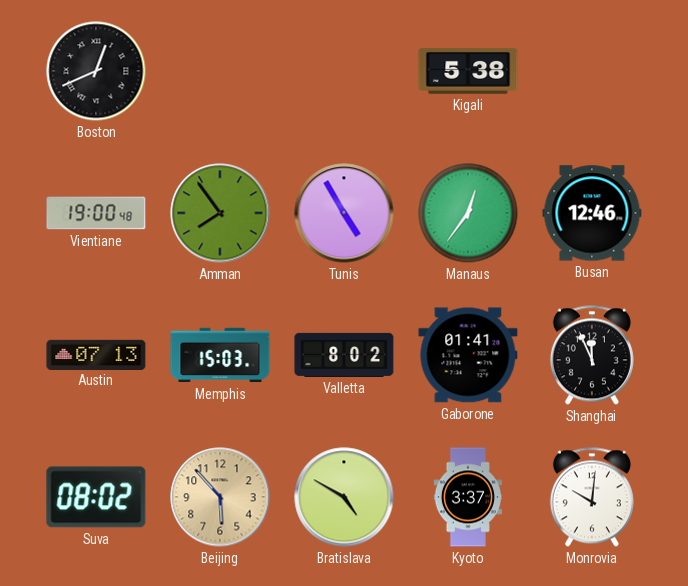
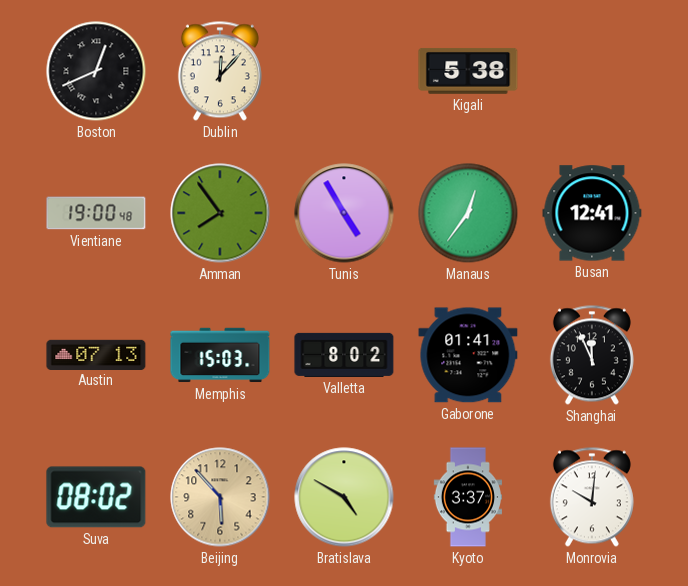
Dublin: none -> 12:07
Busan: 12:46 -> 12:41
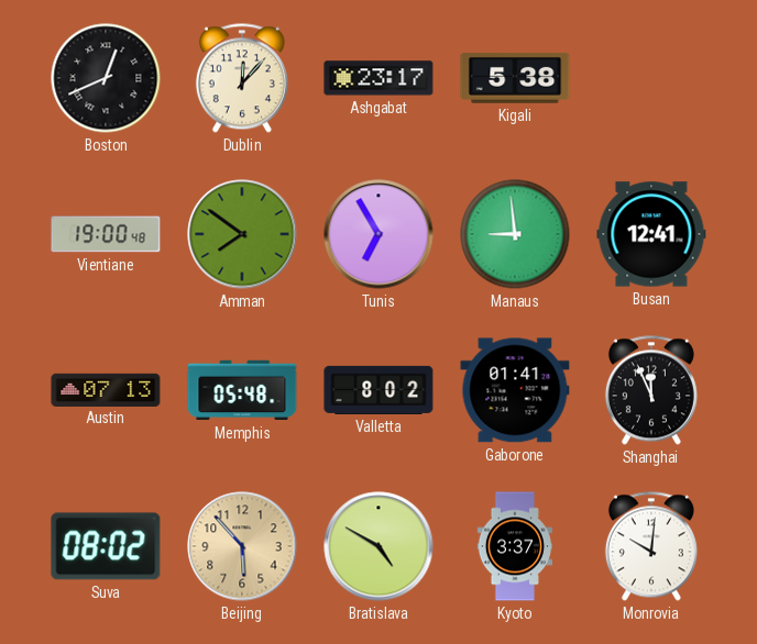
Ashgabat: none -> 23:17
Amman: 7:54 -> 7:51
Tunis: 4:55 -> 6:55
Manaus: 12:36 -> 8:59
Memphis: 15:03 -> 05:48
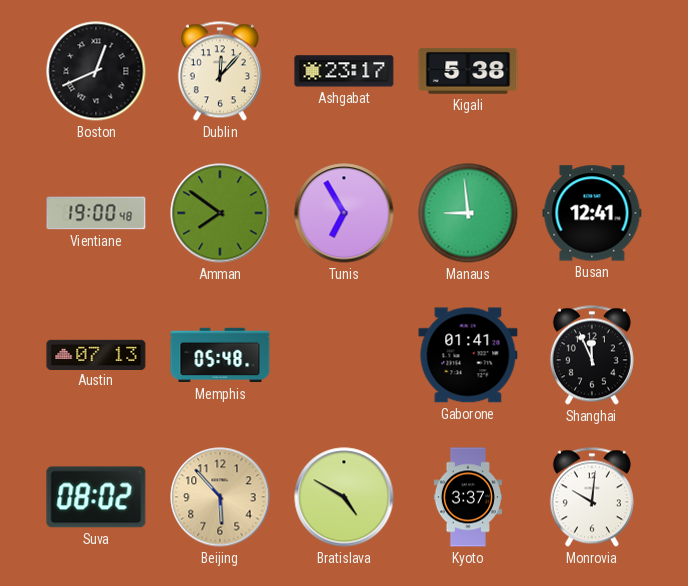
Valletta: 8:02 -> none
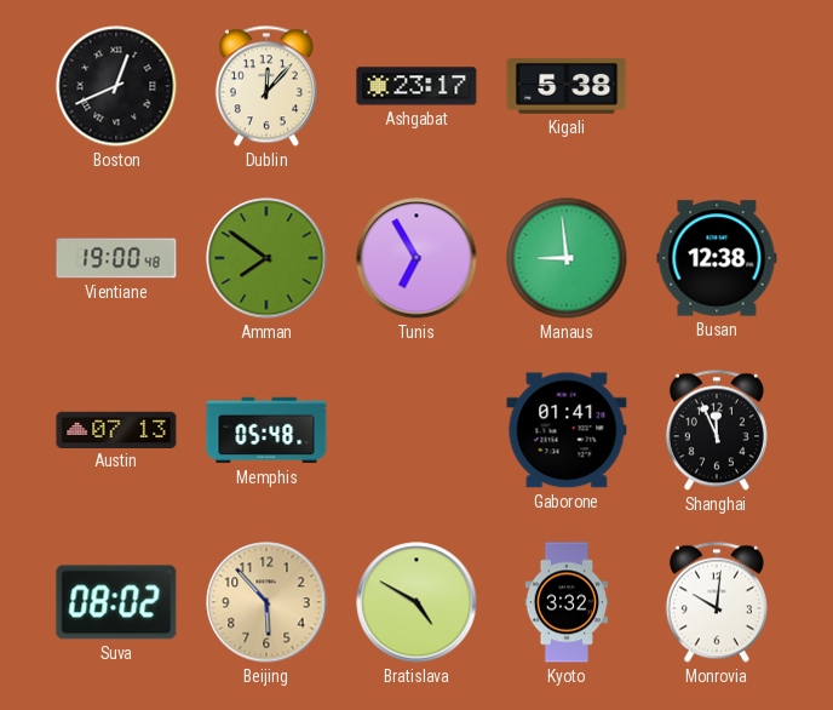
Busan: 12:41 -> 12:38
Kyoto: 3:37 -> 3:32
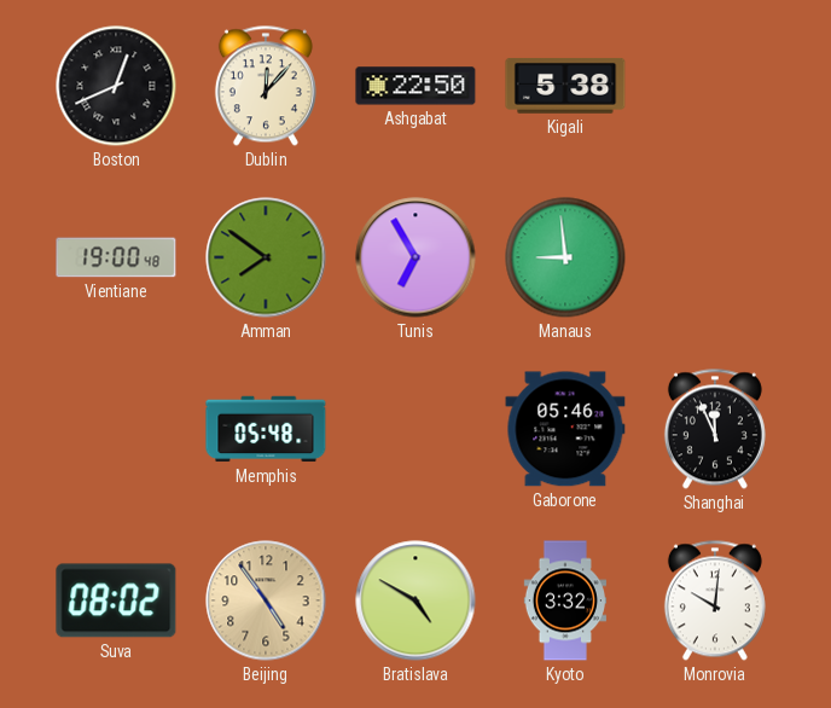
Ashgabat: 23:17 -> 22:50
Busan: 12:38 -> none
Austin: 07:13 -> none
Gaborone: 01:41 -> 05:46
Beijing: 5:53 -> 4:54
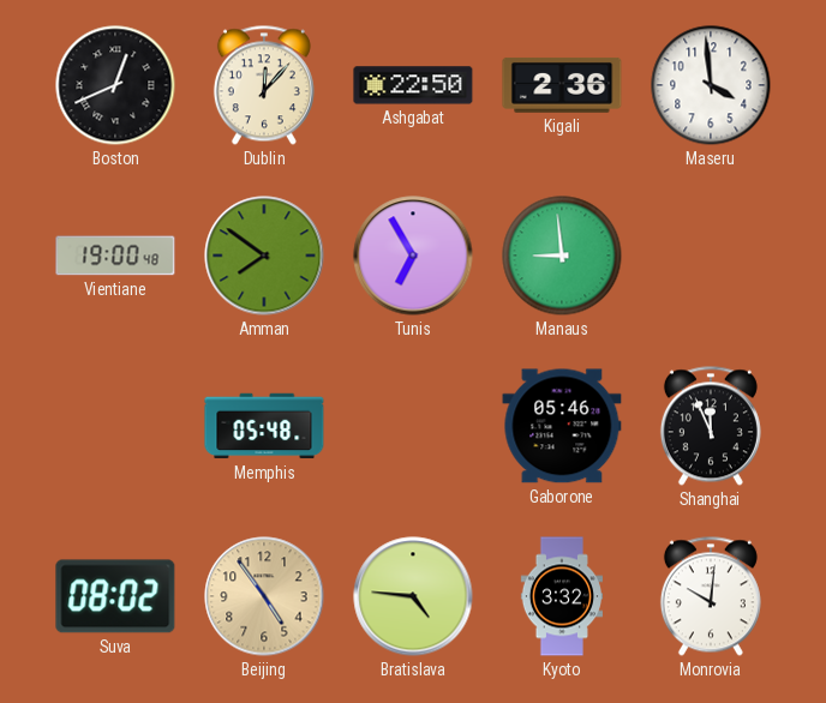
Kigali: 5:38 -> 2:36
Maseru: none -> 3:59
Bratislava: 4:50 -> 4:46
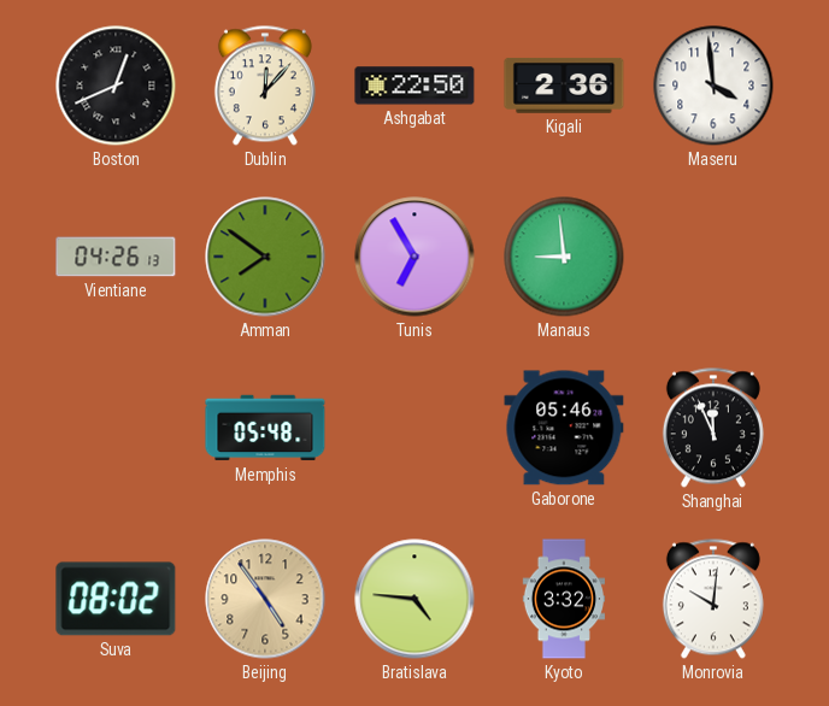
Vientiane: 19:00 -> 04:26
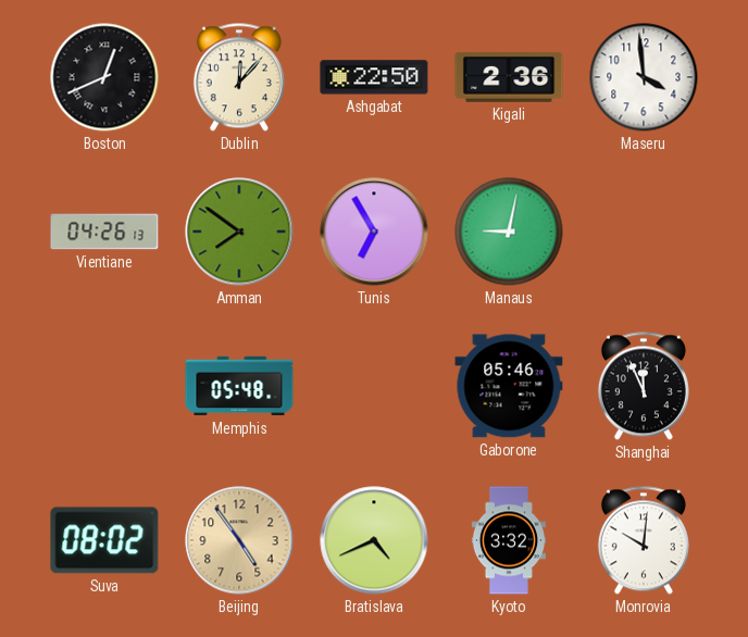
Manaus: 8:59 -> 9:02
Bratislava: 4:46 -> 4:41
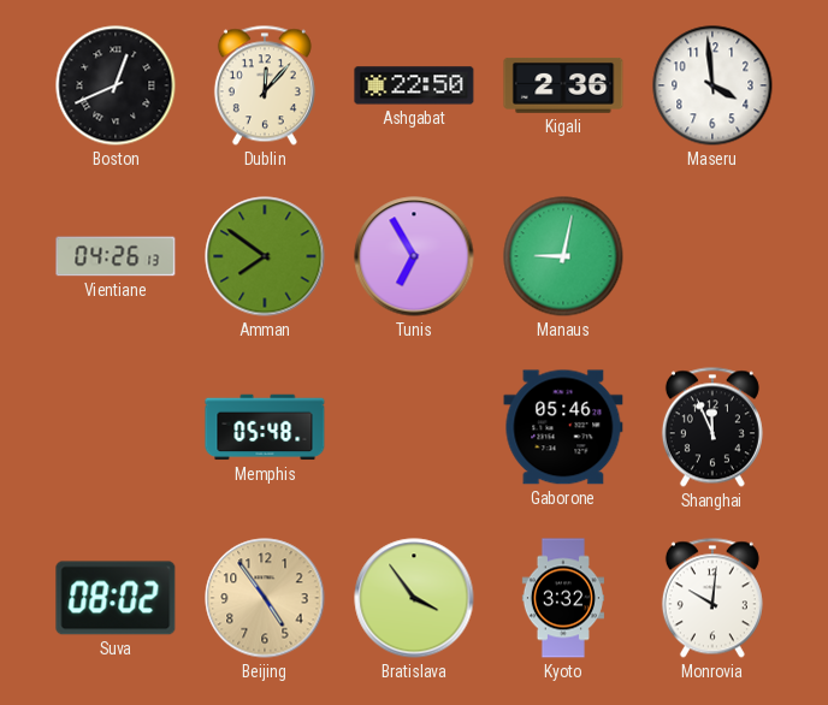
Bratislava: 4:41 -> 3:54
